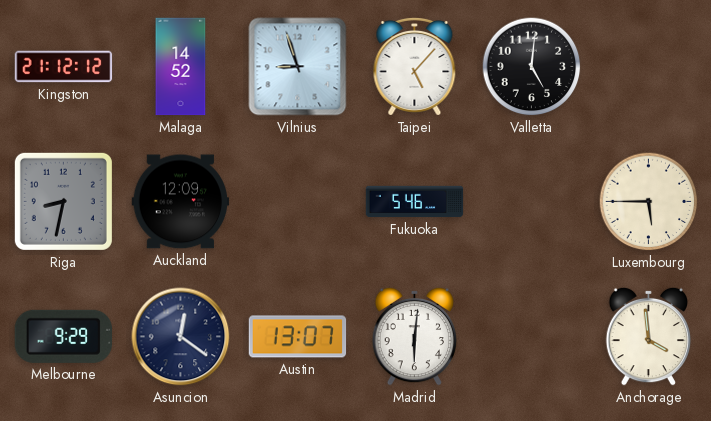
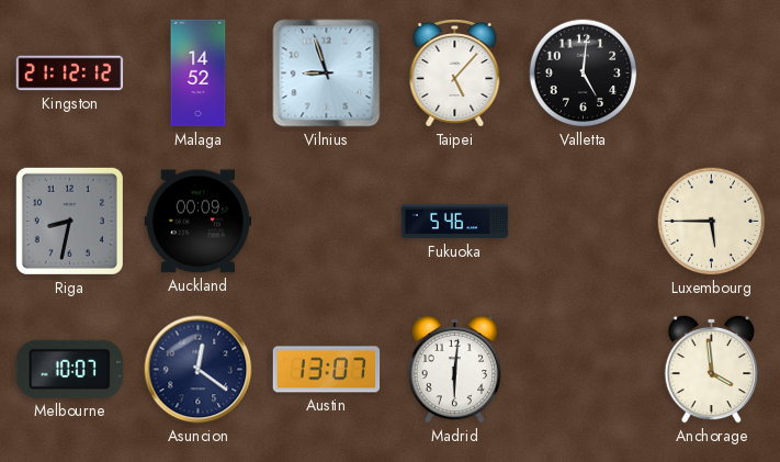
Auckland: 12:09 -> 00:09
Melbourne: 9:29 -> 10:07
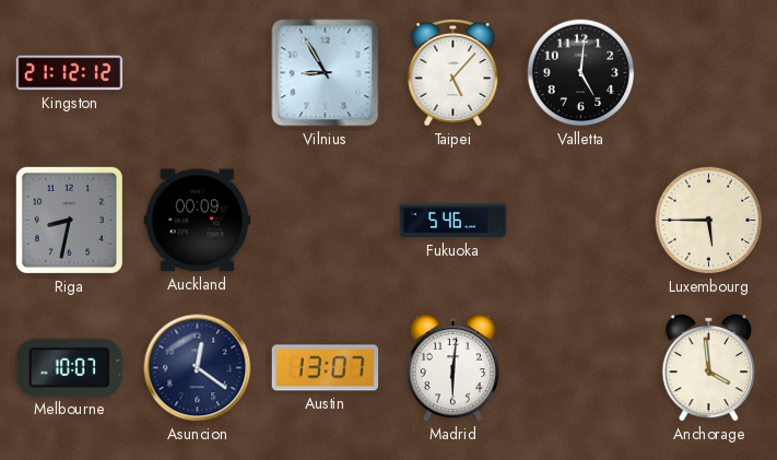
Malaga: 14:52 -> none
Vilnius: 8:57 -> 8:55
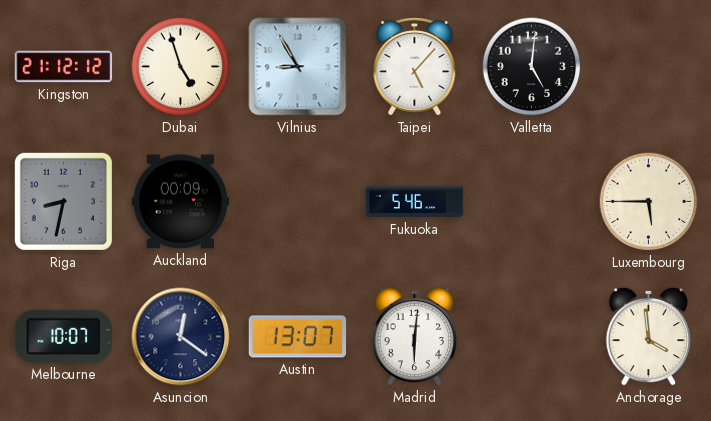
Dubai: none -> 4:57
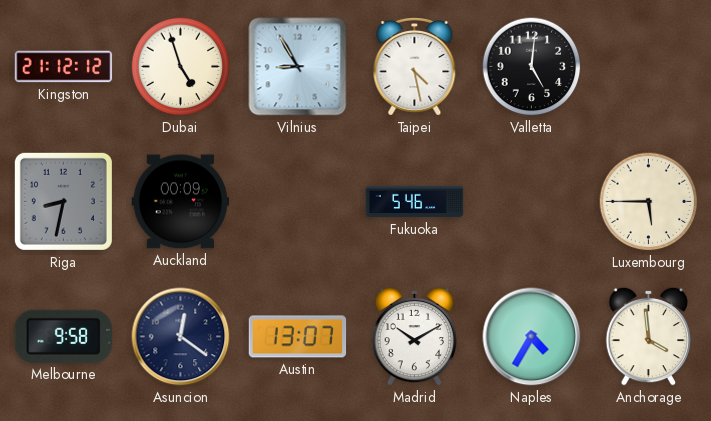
Taipei: 5:07 -> 4:28
Melbourne: 10:07 -> 9:58
Madrid: 6:01 -> 10:10
Naples: none -> 4:35
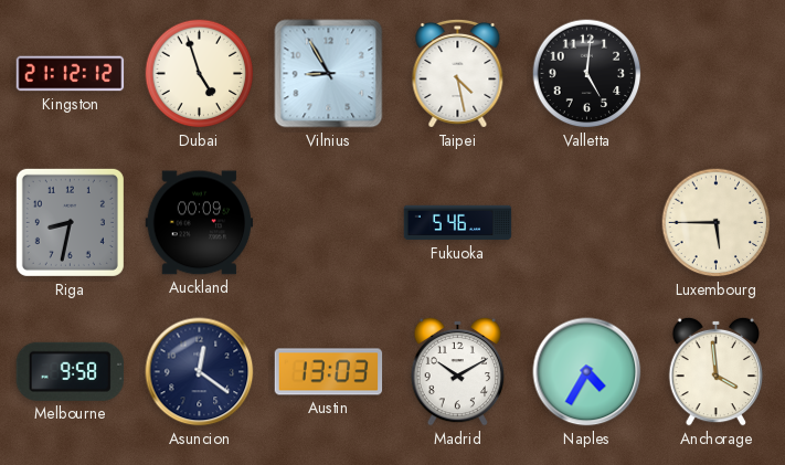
Austin: 13:07 -> 13:03
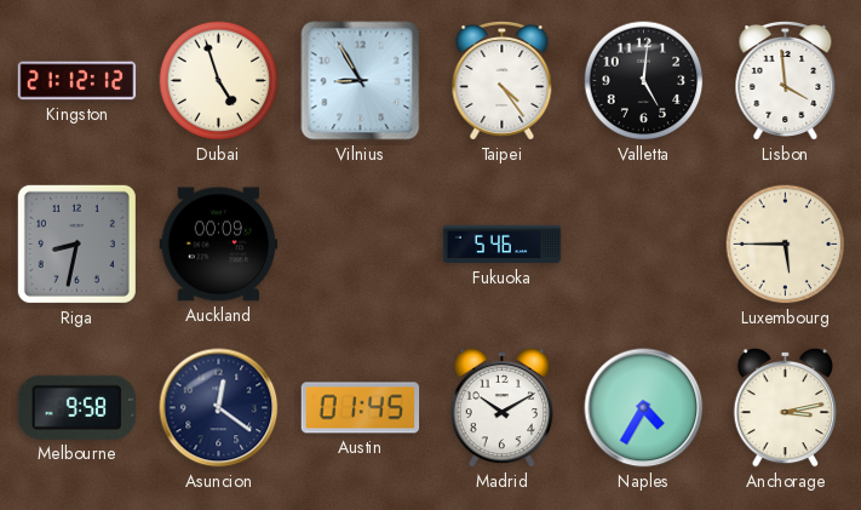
Taipei: 4:28 -> 4:24
Lisbon: none -> 3:59
Austin: 13:03 -> 01:45
Anchorage: 3:59 -> 3:13
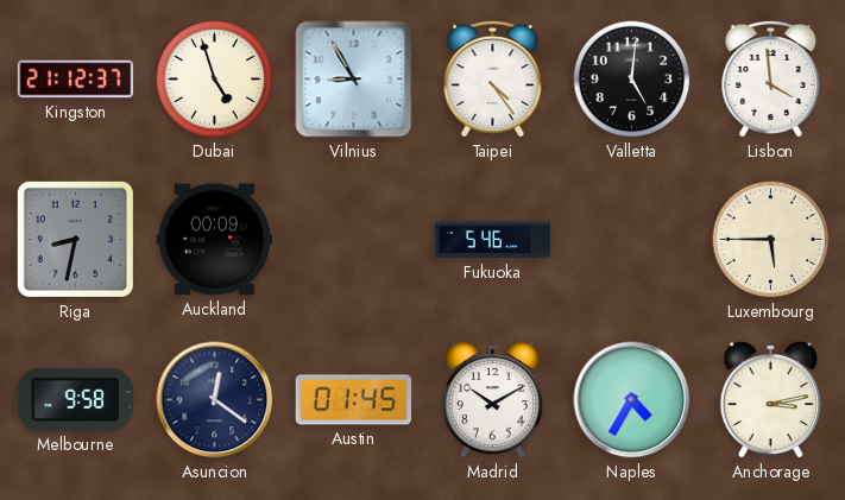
Kingston: 21:12:12 -> 21:12:37
